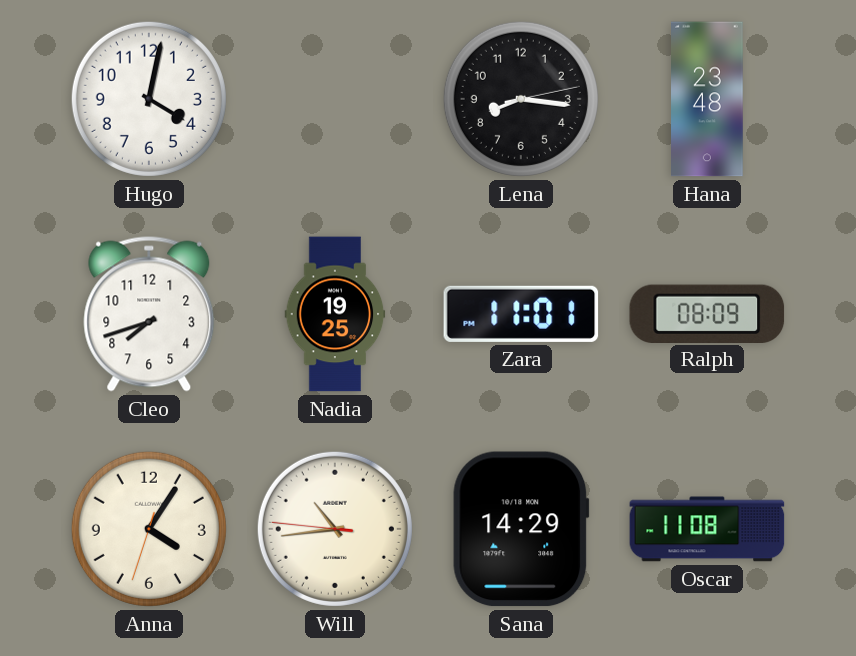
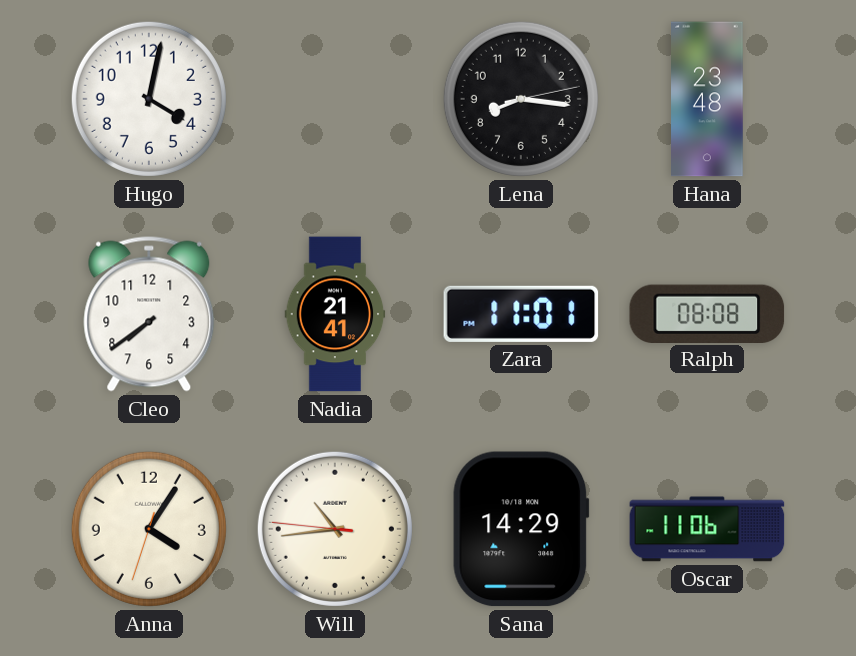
Cleo: 7:42 -> 7:39
Nadia: 19:25 -> 21:41
Ralph: 08:09 -> 08:08
Oscar: 11:08 -> 11:06
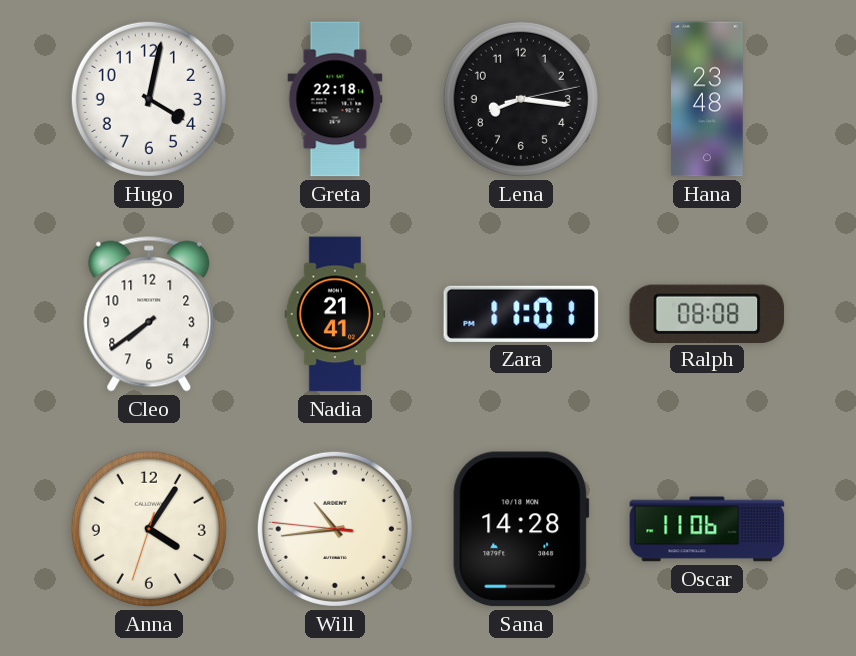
Greta: none -> 22:18
Sana: 14:29 -> 14:28
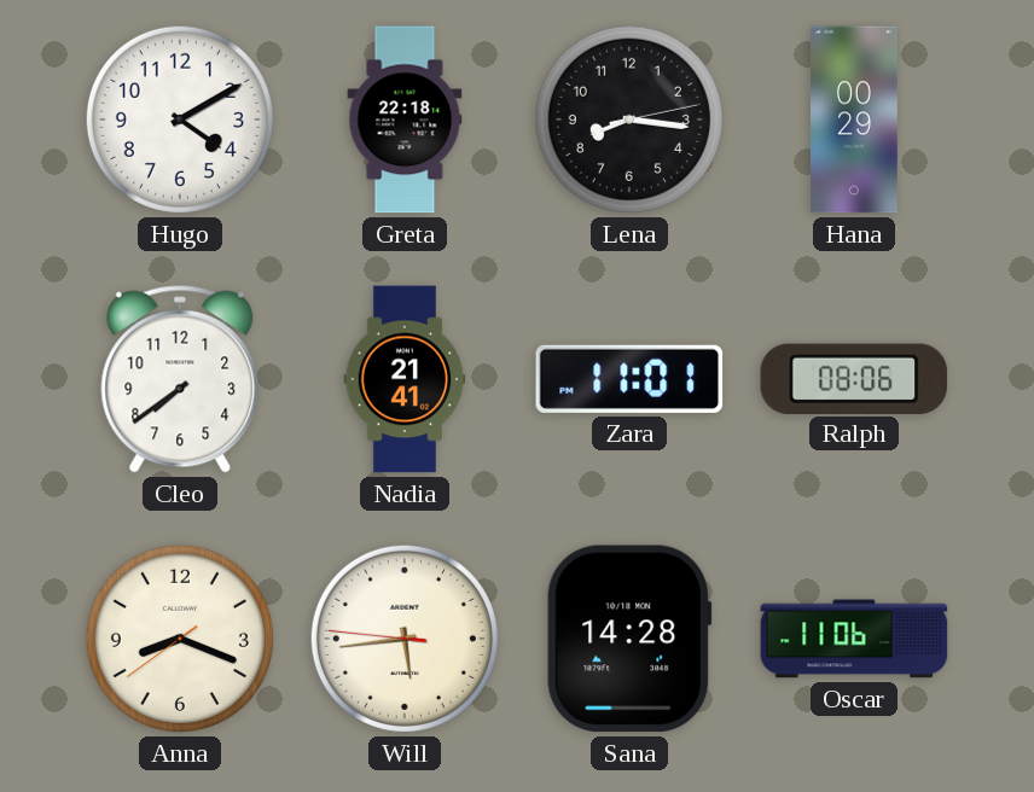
Hugo: 4:02 -> 4:10
Hana: 23:48 -> 00:29
Ralph: 08:08 -> 08:06
Anna: 4:05 -> 8:18
Will: 10:43 -> 5:43
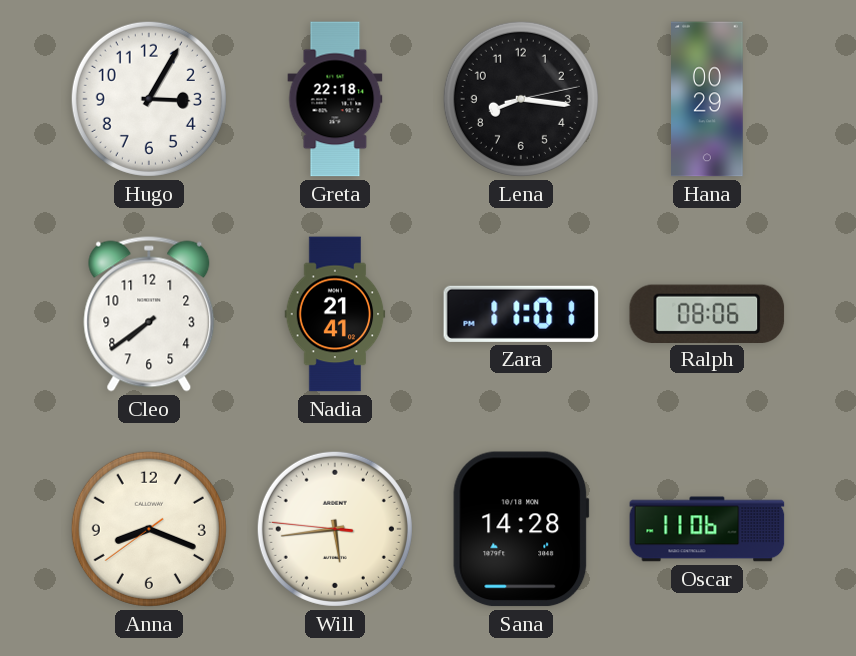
Hugo: 4:10 -> 3:05
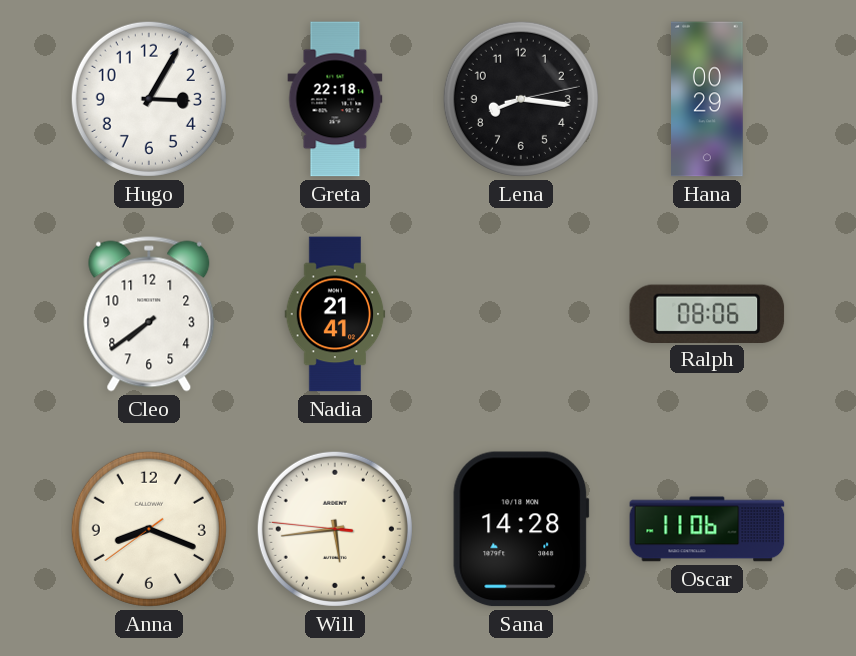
Zara: 11:01 -> none
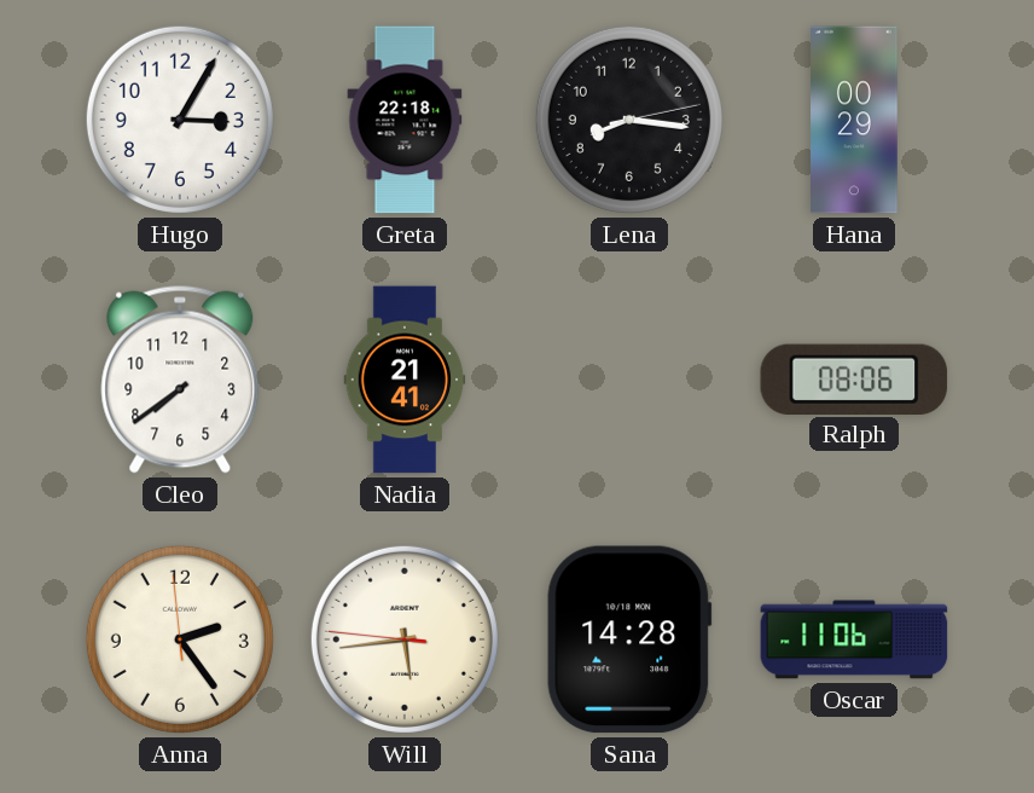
Anna: 8:18 -> 2:23
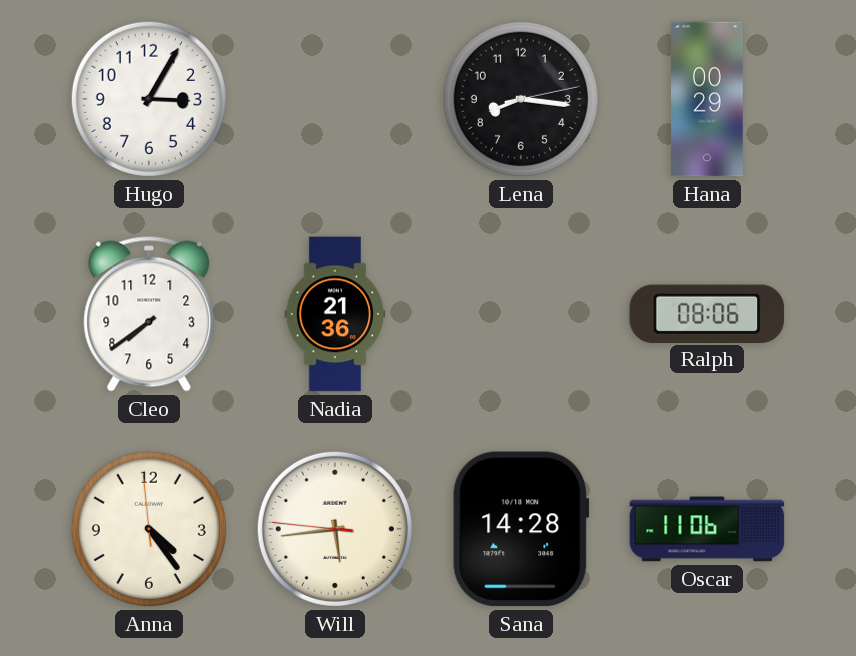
Greta: 22:18 -> none
Nadia: 21:41 -> 21:36
Anna: 2:23 -> 4:23
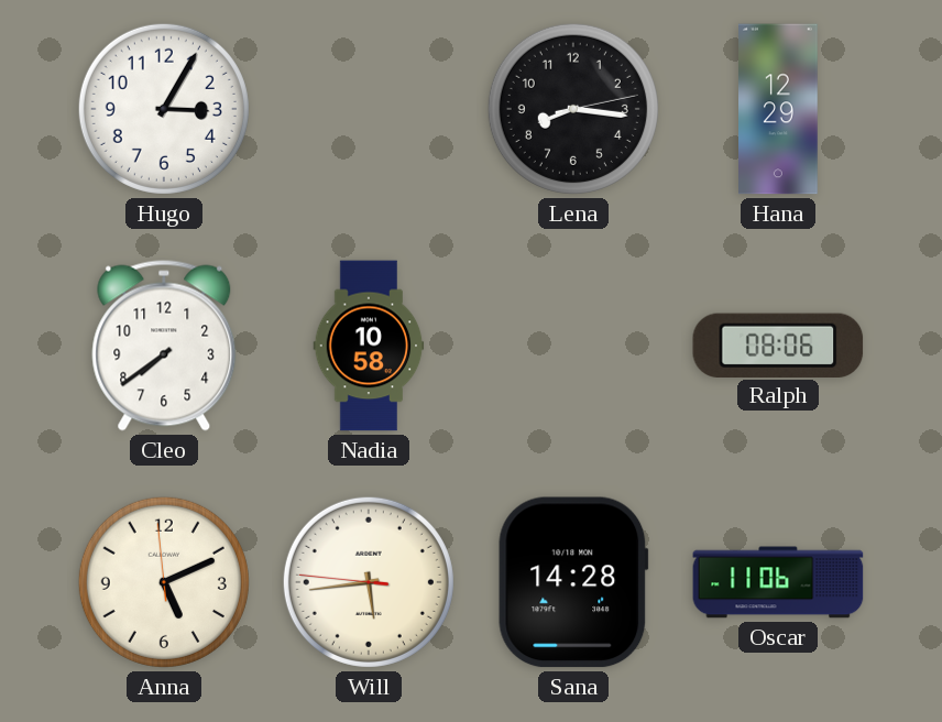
Hana: 00:29 -> 12:29
Nadia: 21:36 -> 10:58
Anna: 4:23 -> 5:10
